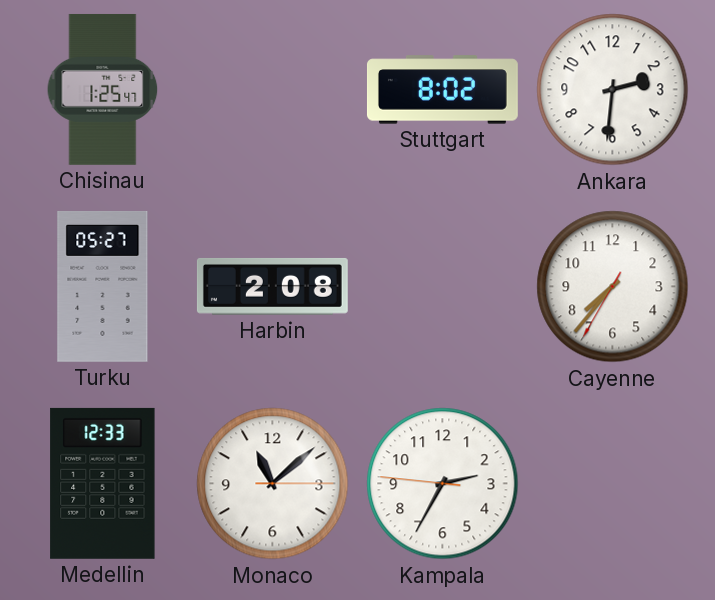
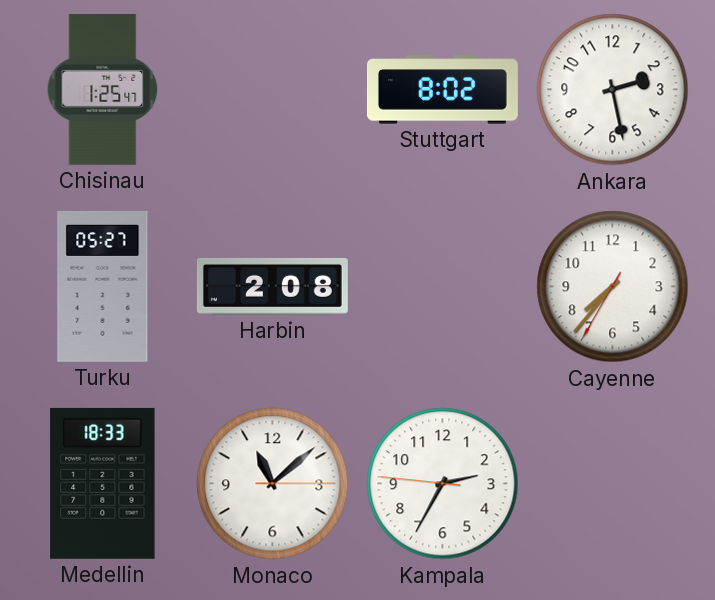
Ankara: 2:31 -> 2:28
Medellin: 12:33 -> 18:33
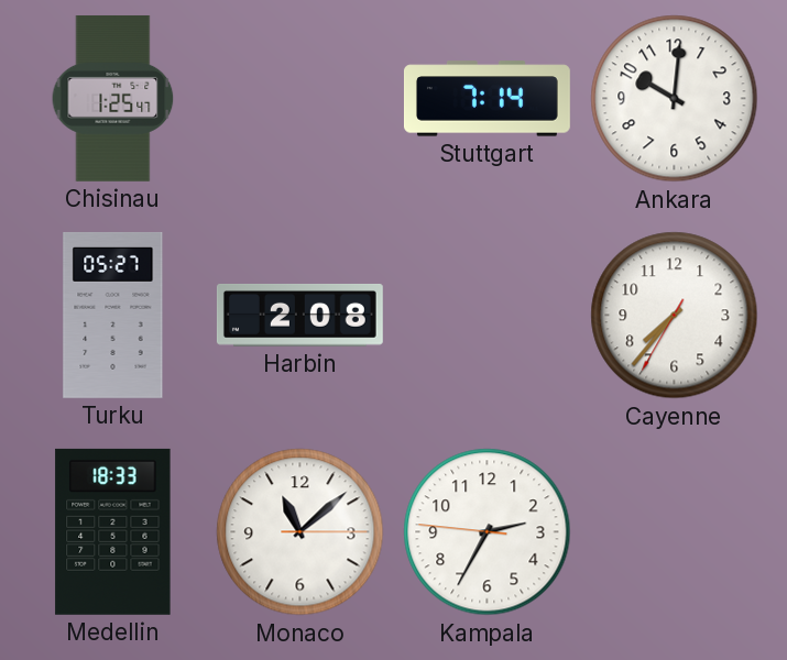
Stuttgart: 8:02 -> 7:14
Ankara: 2:28 -> 10:01
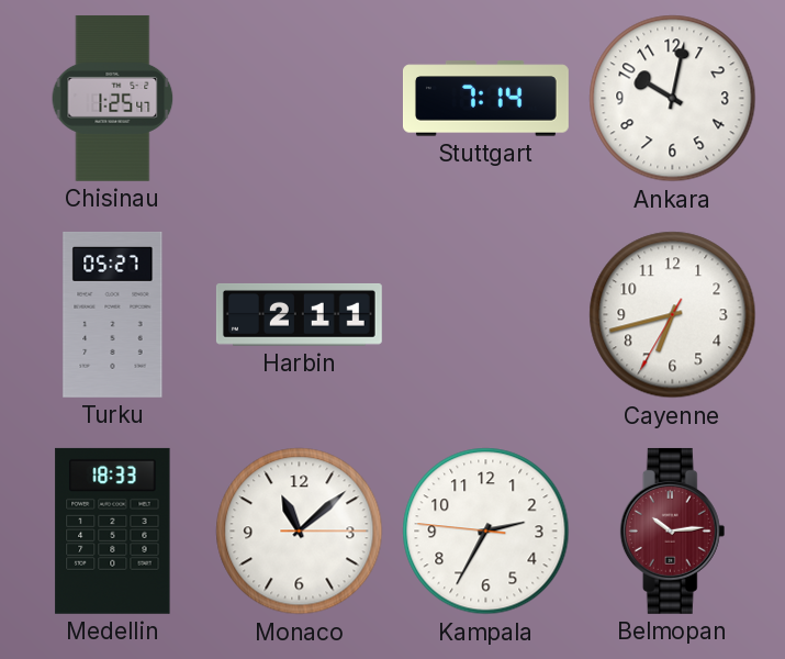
Ankara: 10:01 -> 10:02
Harbin: 2:08 -> 2:11
Cayenne: 7:36 -> 6:42
Belmopan: none -> 10:14
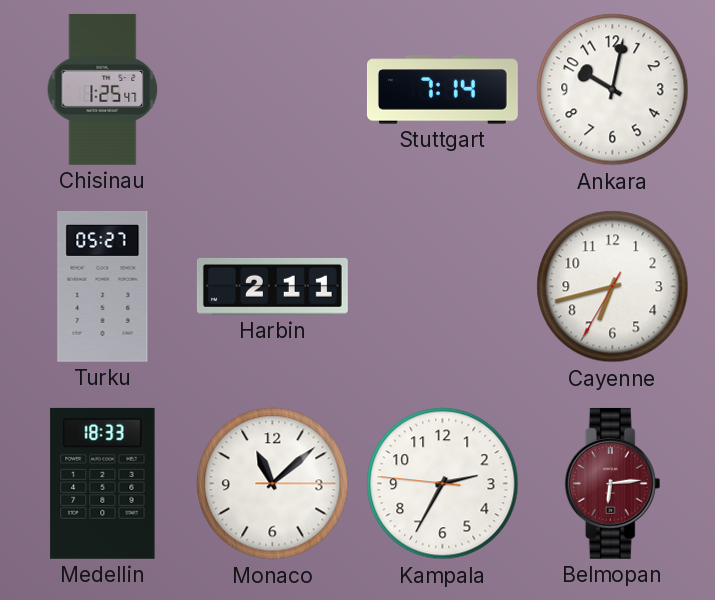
Belmopan: 10:14 -> 6:14
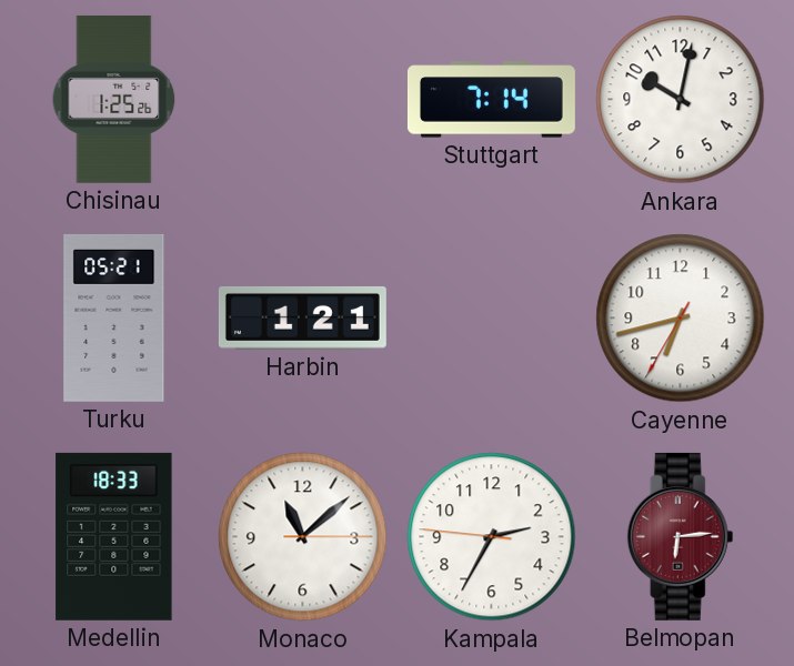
Chisinau: 1:25:47 -> 1:25:26
Turku: 05:27 -> 05:21
Harbin: 2:11 -> 1:21
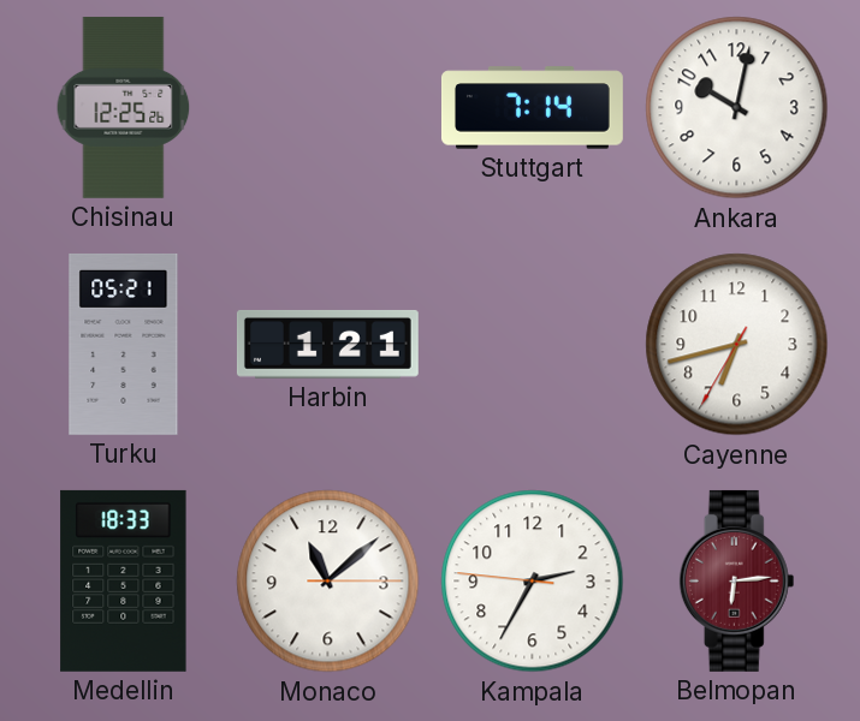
Chisinau: 1:25 -> 12:25
